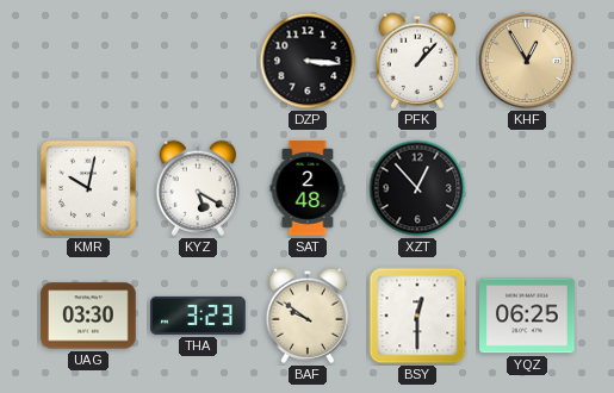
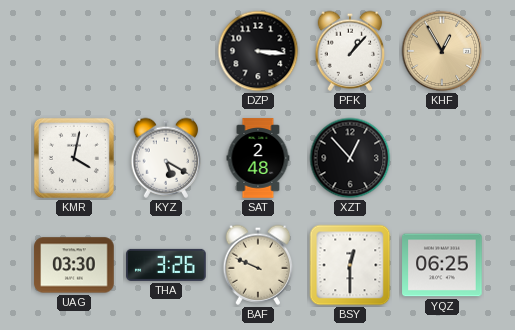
KMR: 10:02 -> 4:02
THA: 3:23 -> 3:26
BAF: 9:51 -> 9:49
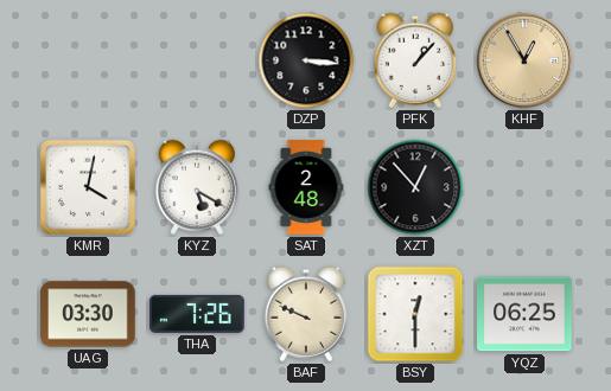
THA: 3:26 -> 7:26
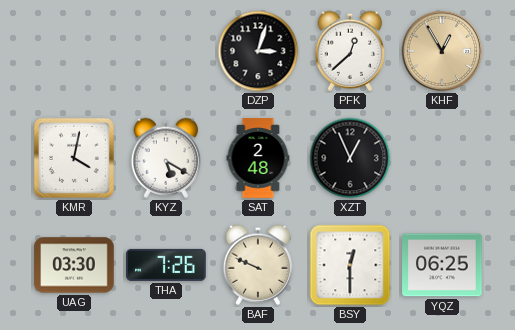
DZP: 3:16 -> 3:03
PFK: 1:07 -> 12:38
XZT: 12:53 -> 12:56
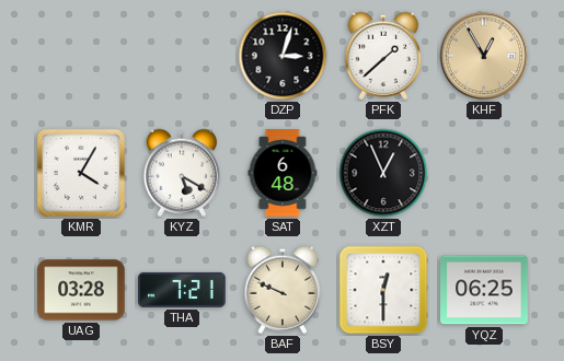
PFK: 12:38 -> 1:38
KMR: 4:02 -> 4:05
SAT: 2:48 -> 6:48
UAG: 03:30 -> 03:28
THA: 7:26 -> 7:21
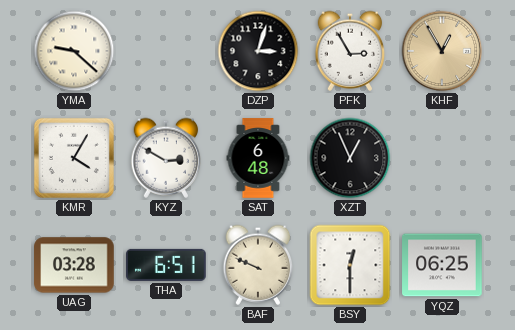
YMA: none -> 9:22
PFK: 1:38 -> 2:55
KYZ: 5:20 -> 2:50
THA: 7:21 -> 6:51
